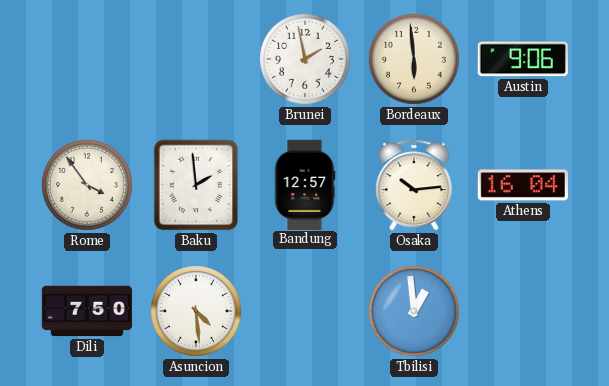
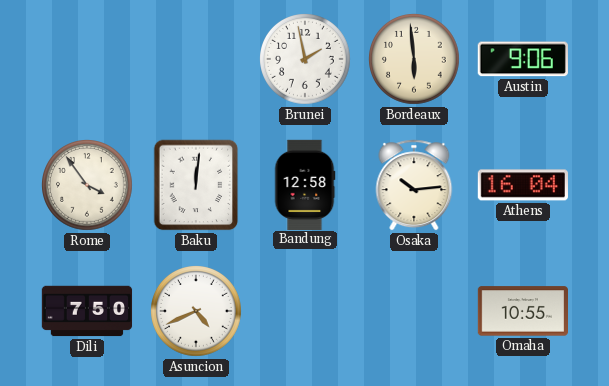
Baku: 1:59 -> 12:01
Bandung: 12:57 -> 12:58
Asuncion: 4:29 -> 4:41
Tbilisi: 12:59 -> none
Omaha: none -> 10:55
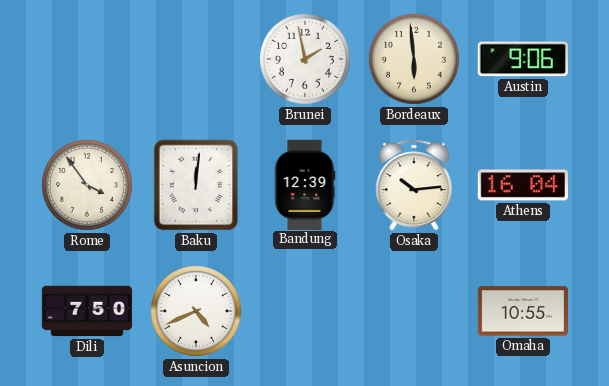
Bandung: 12:58 -> 12:39
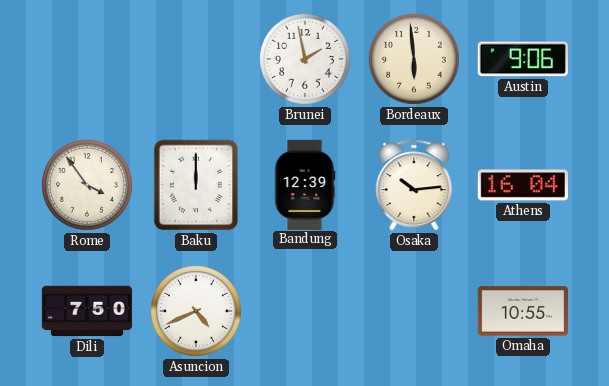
Baku: 12:01 -> 12:00
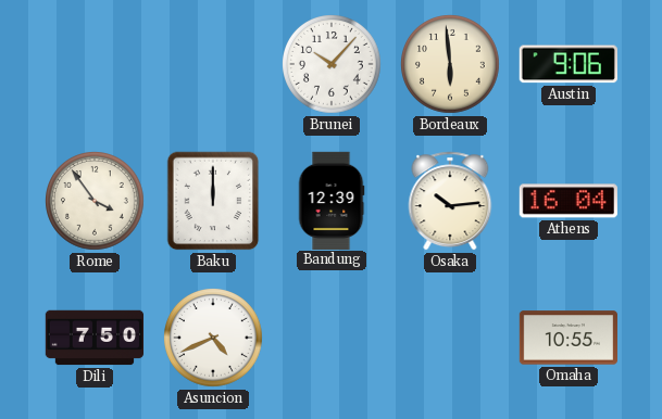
Brunei: 1:58 -> 10:07
